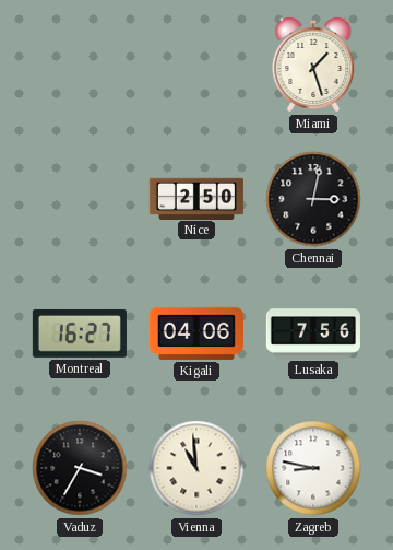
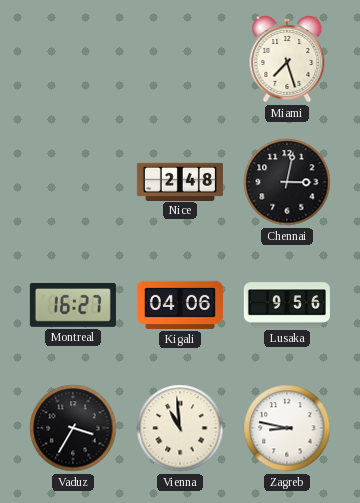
Miami: 1:27 -> 7:27
Nice: 2:50 -> 2:48
Lusaka: 7:56 -> 9:56
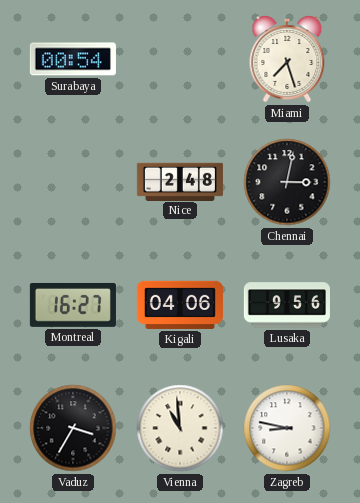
Surabaya: none -> 00:54
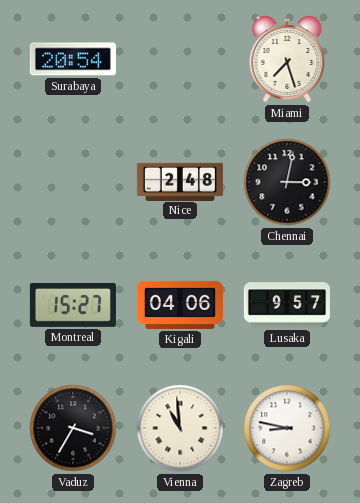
Surabaya: 00:54 -> 20:54
Montreal: 16:27 -> 15:27
Lusaka: 9:56 -> 9:57
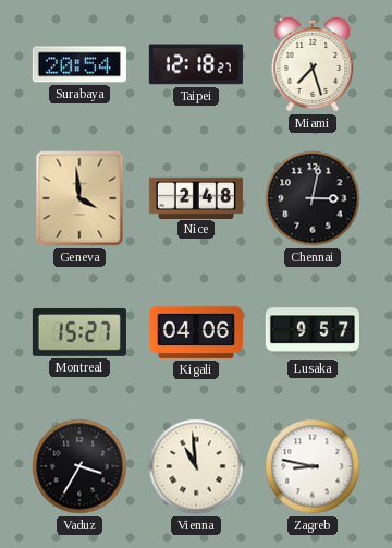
Taipei: none -> 12:18
Geneva: none -> 3:59
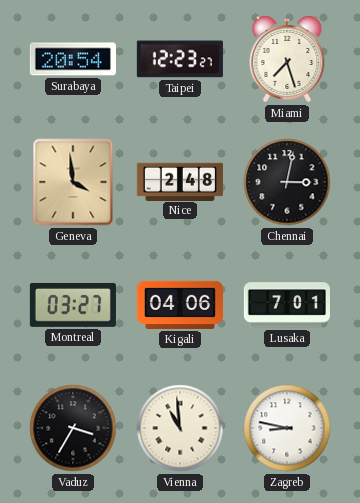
Taipei: 12:18 -> 12:23
Montreal: 15:27 -> 03:27
Lusaka: 9:57 -> 7:01
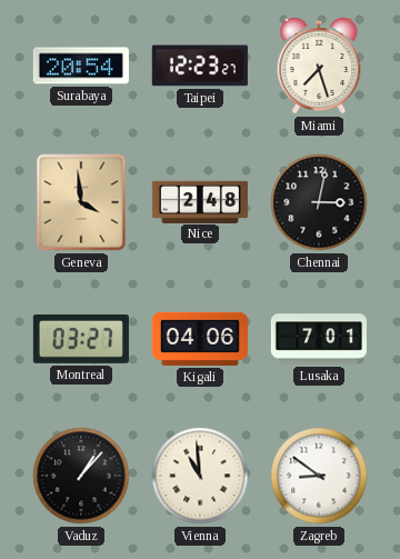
Vaduz: 3:35 -> 1:07
Zagreb: 8:47 -> 8:51
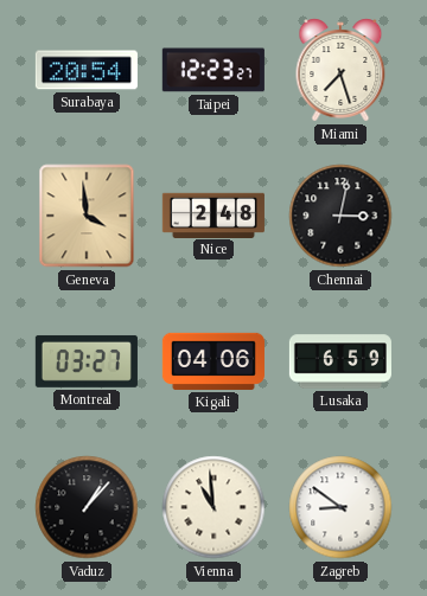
Lusaka: 7:01 -> 6:59
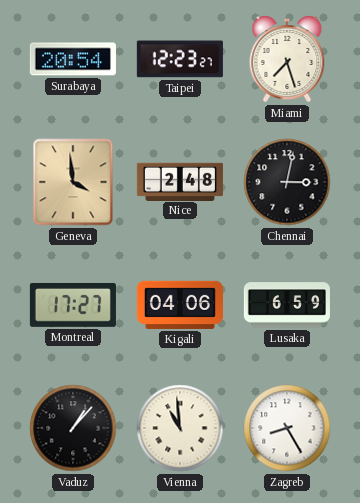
Montreal: 03:27 -> 17:27
Zagreb: 8:51 -> 8:25
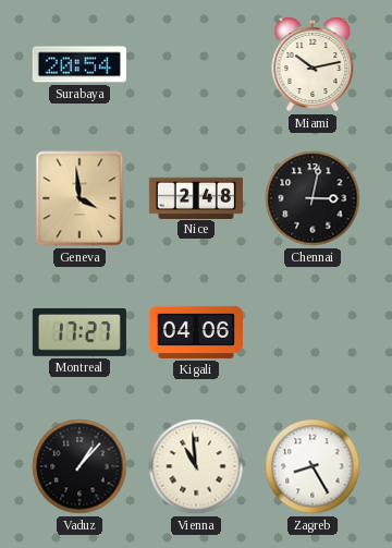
Taipei: 12:23 -> none
Miami: 7:27 -> 10:13
Lusaka: 6:59 -> none
